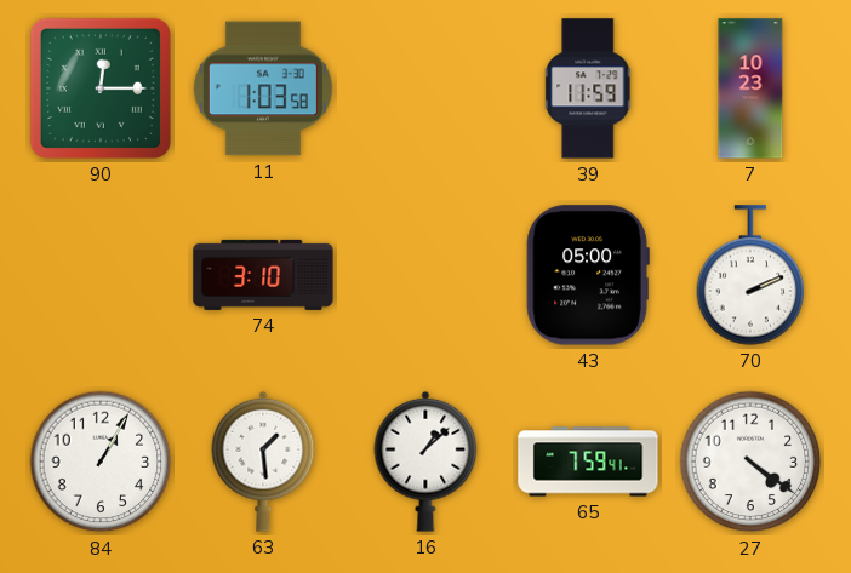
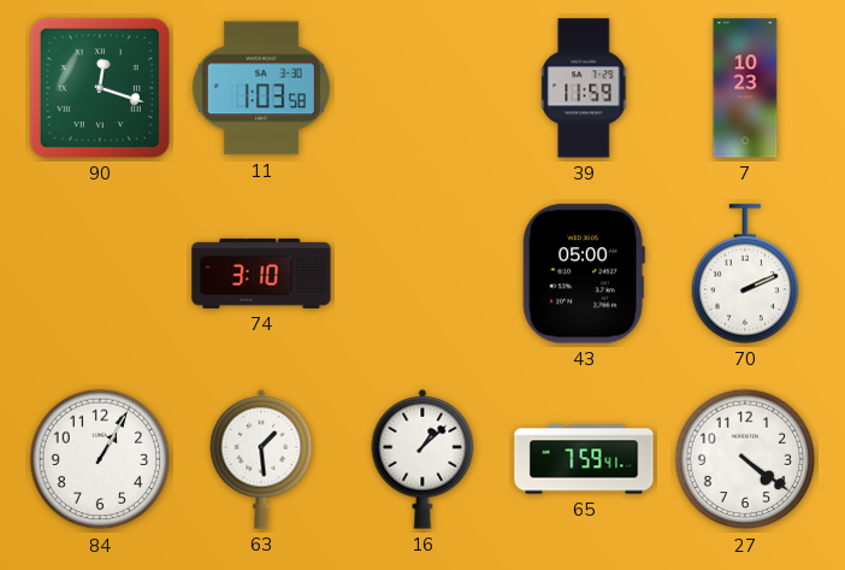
90: 12:15 -> 12:18
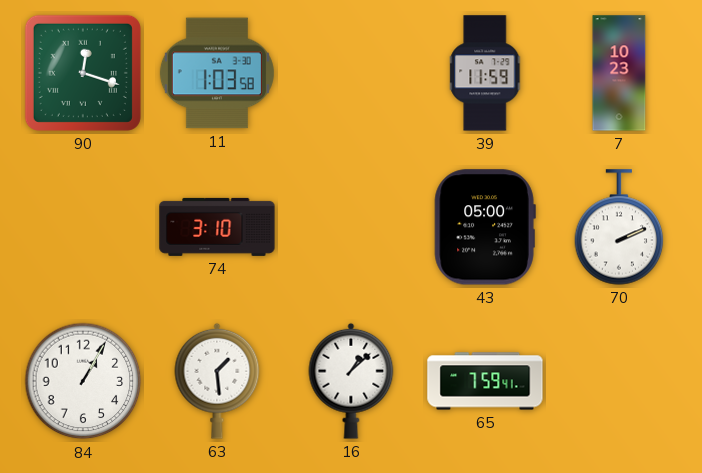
27: 4:21 -> none
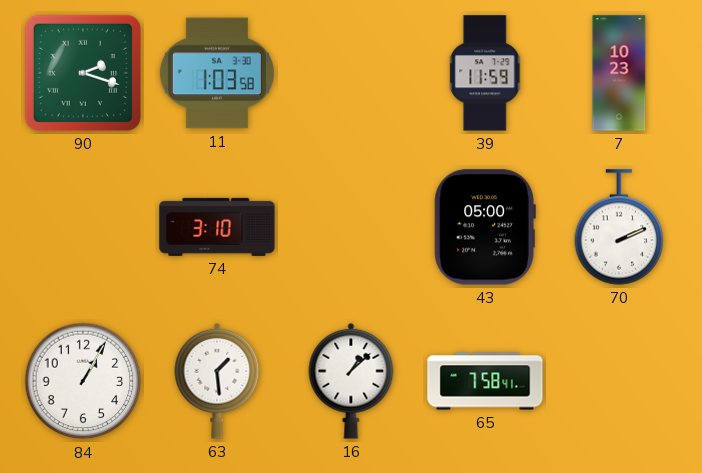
90: 12:18 -> 2:18
65: 7:59 -> 7:58
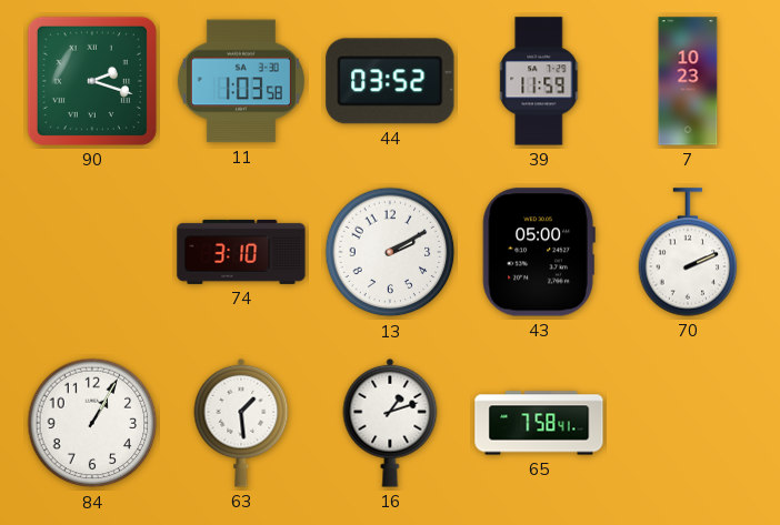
44: none -> 03:52
13: none -> 2:10
16: 1:08 -> 1:12
